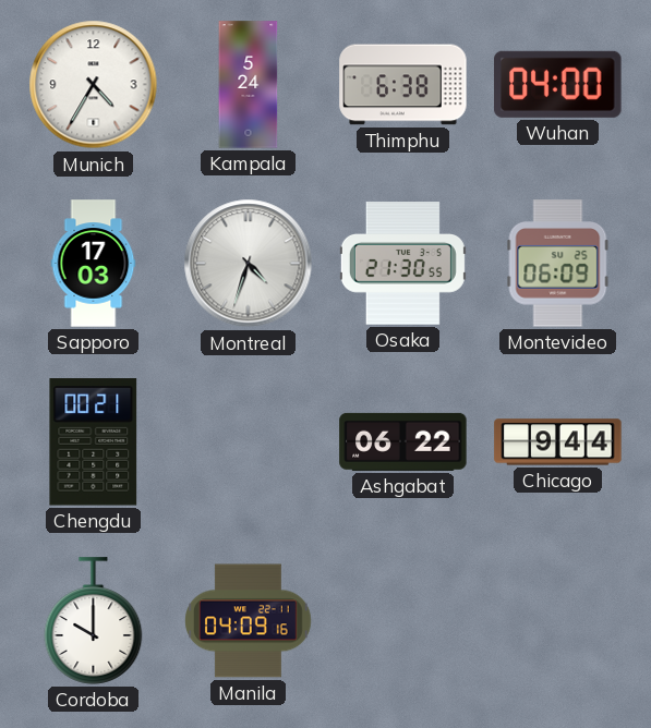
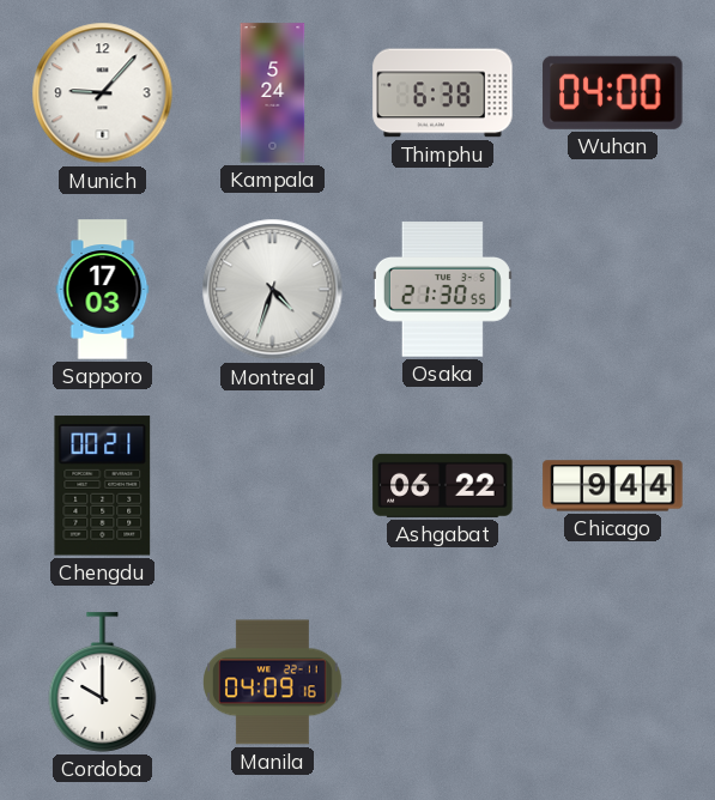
Munich: 4:35 -> 9:07
Montevideo: 06:09 -> none
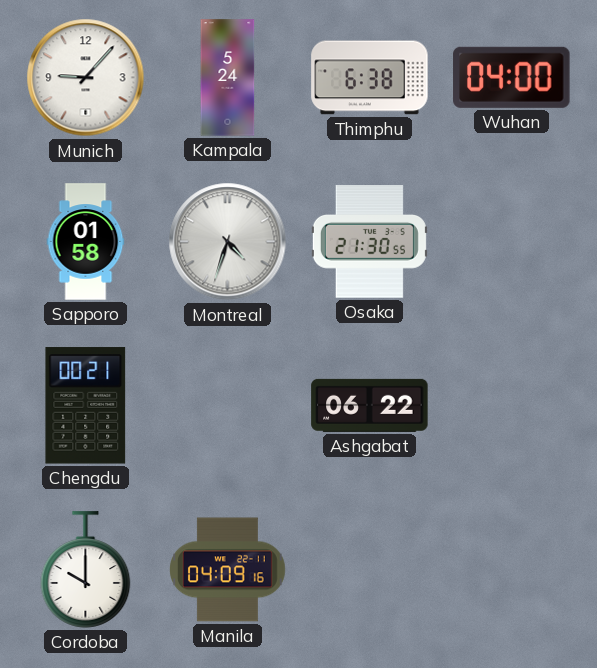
Sapporo: 17:03 -> 01:58
Chicago: 9:44 -> none
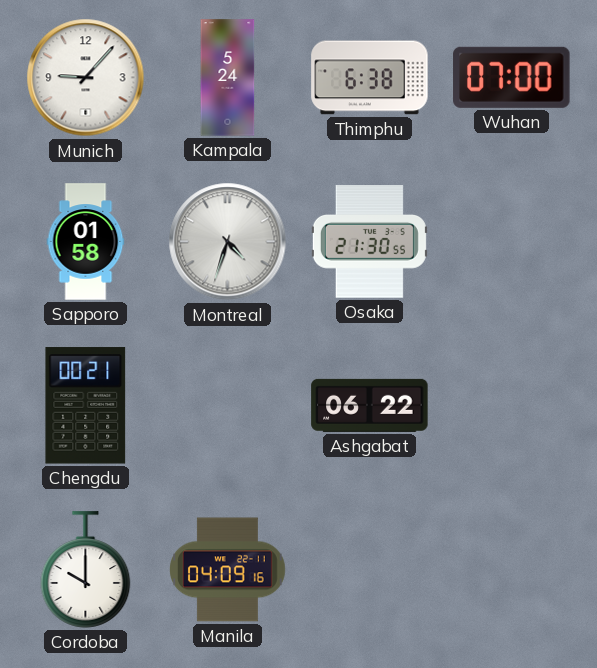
Wuhan: 04:00 -> 07:00
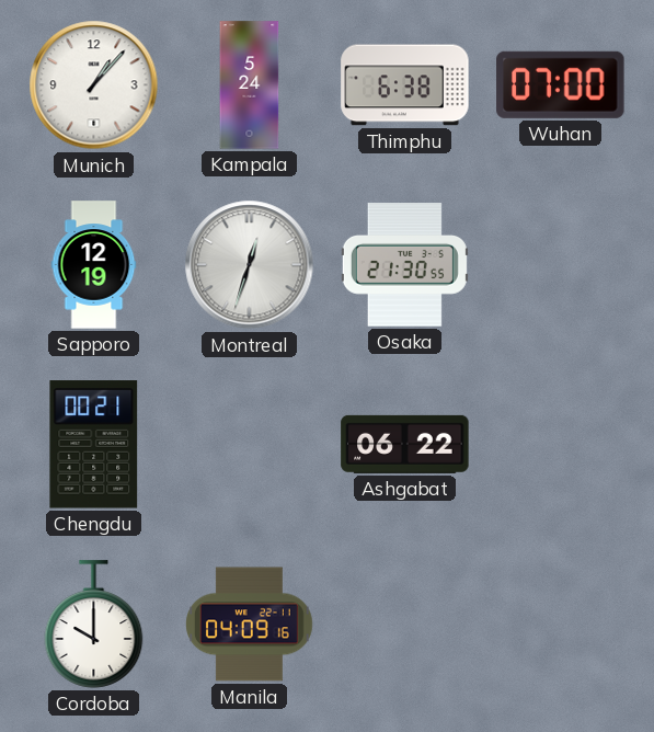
Munich: 9:07 -> 1:07
Sapporo: 01:58 -> 12:19
Montreal: 4:33 -> 12:33
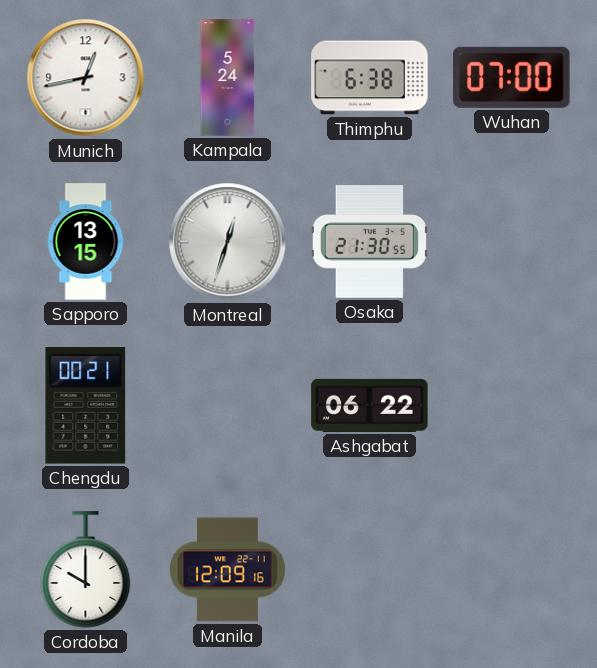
Munich: 1:07 -> 12:43
Sapporo: 12:19 -> 13:15
Manila: 04:09 -> 12:09
